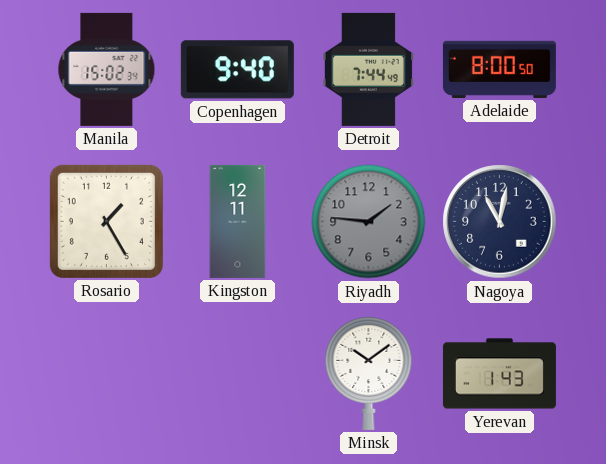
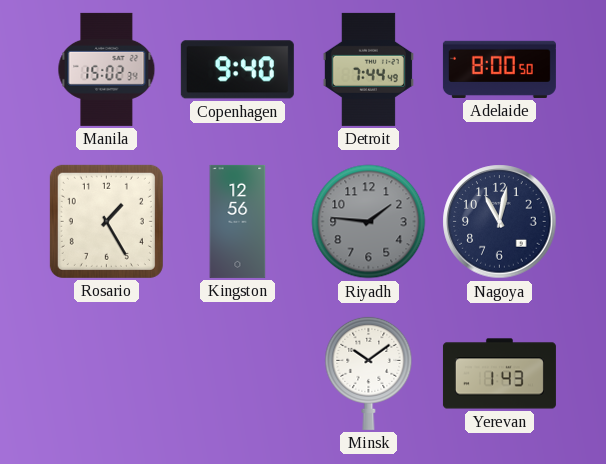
Kingston: 12:11 -> 12:56
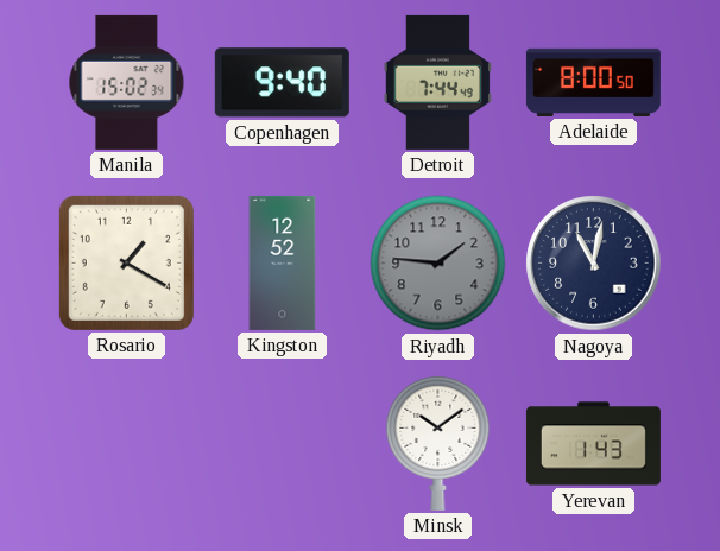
Rosario: 1:25 -> 1:20
Kingston: 12:56 -> 12:52
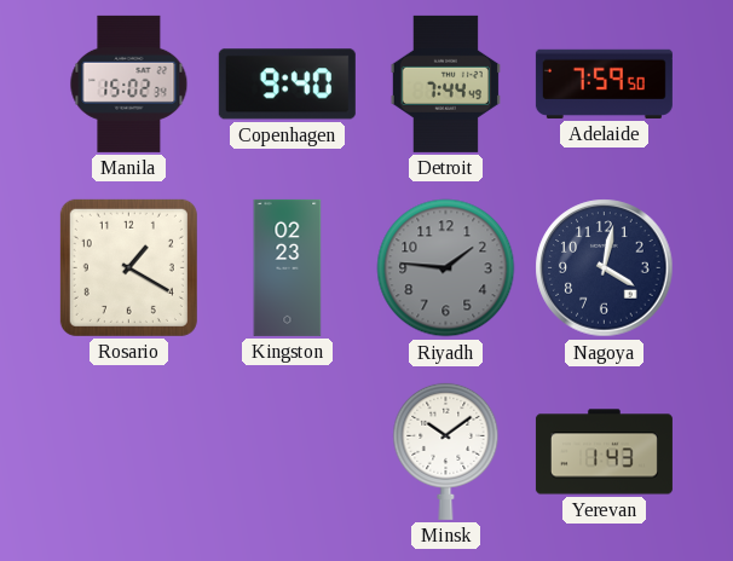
Adelaide: 8:00 -> 7:59
Kingston: 12:52 -> 02:23
Nagoya: 11:02 -> 4:02
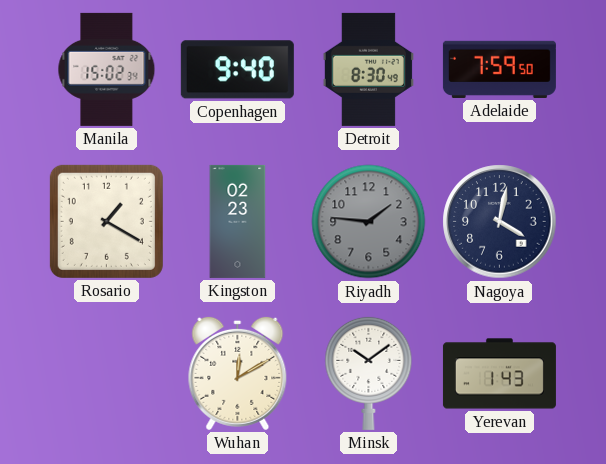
Detroit: 7:44 -> 8:30
Wuhan: none -> 12:10
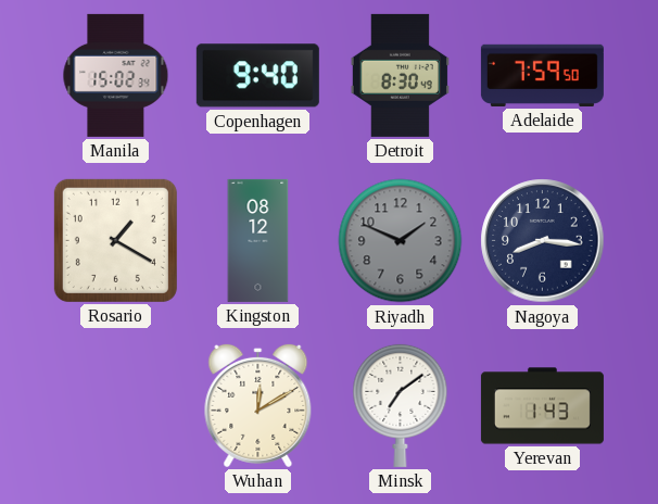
Kingston: 02:23 -> 08:12
Riyadh: 1:46 -> 1:49
Nagoya: 4:02 -> 8:16
Minsk: 10:09 -> 7:09
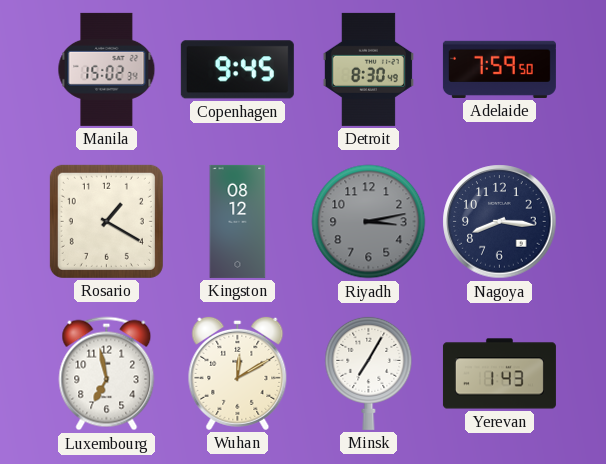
Copenhagen: 9:40 -> 9:45
Riyadh: 1:49 -> 3:13
Luxembourg: none -> 6:58
Minsk: 7:09 -> 7:05
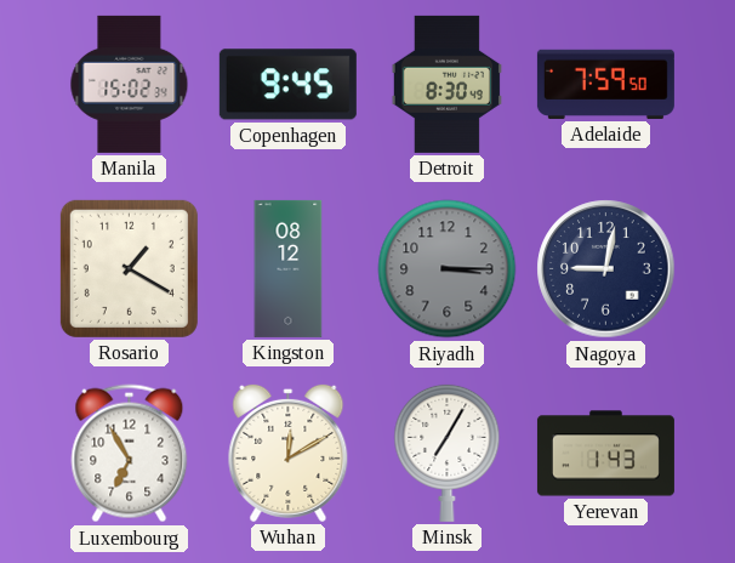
Riyadh: 3:13 -> 3:15
Nagoya: 8:16 -> 9:02
Luxembourg: 6:58 -> 6:55
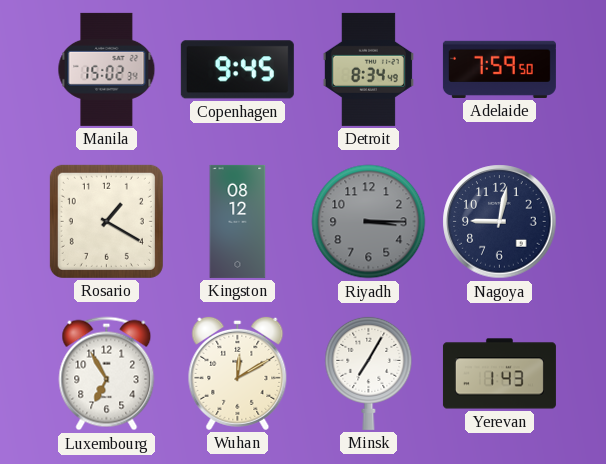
Detroit: 8:30 -> 8:34
